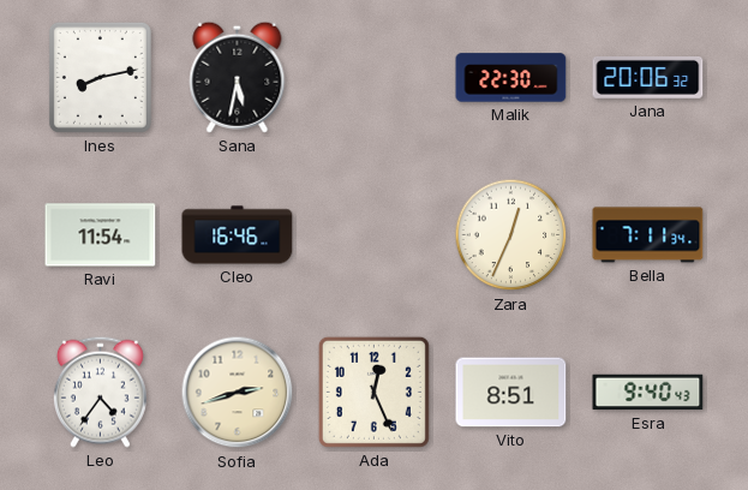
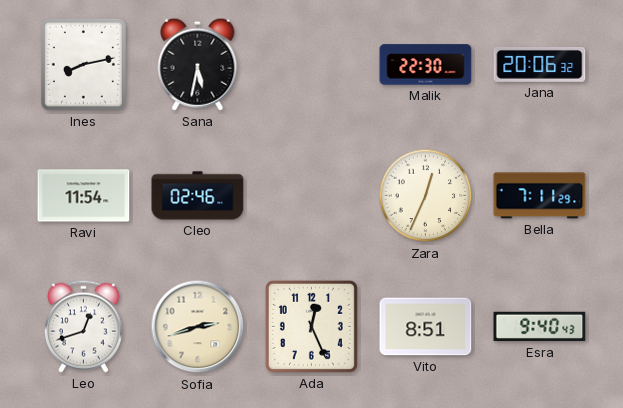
Cleo: 16:46 -> 02:46
Bella: 7:11:34 -> 7:11:29
Leo: 4:36 -> 12:42
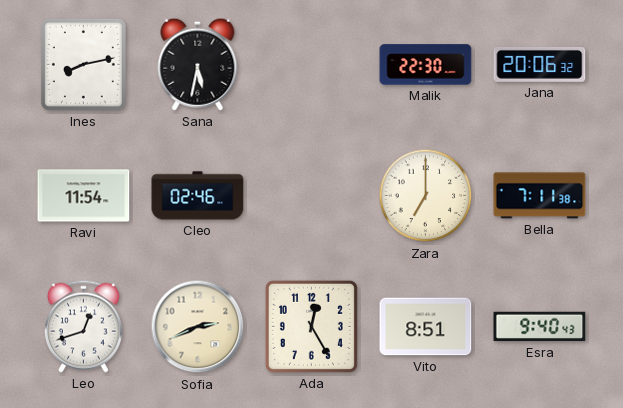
Zara: 12:34 -> 7:00
Bella: 7:11:29 -> 7:11:38
Sofia: 2:42 -> 2:41
Ada: 12:26 -> 12:25
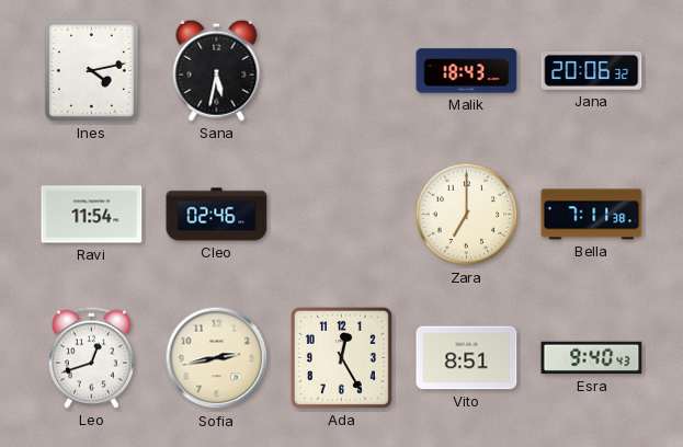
Ines: 8:13 -> 4:13
Malik: 22:30 -> 18:43
Sofia: 2:41 -> 2:43
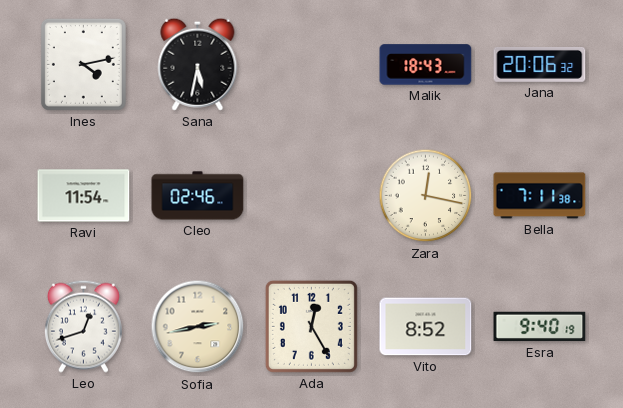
Zara: 7:00 -> 12:17
Vito: 8:51 -> 8:52
Esra: 9:40:43 -> 9:40:19
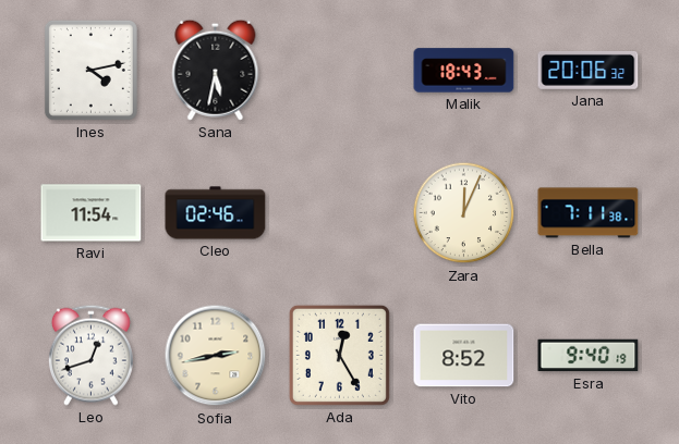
Zara: 12:17 -> 12:04
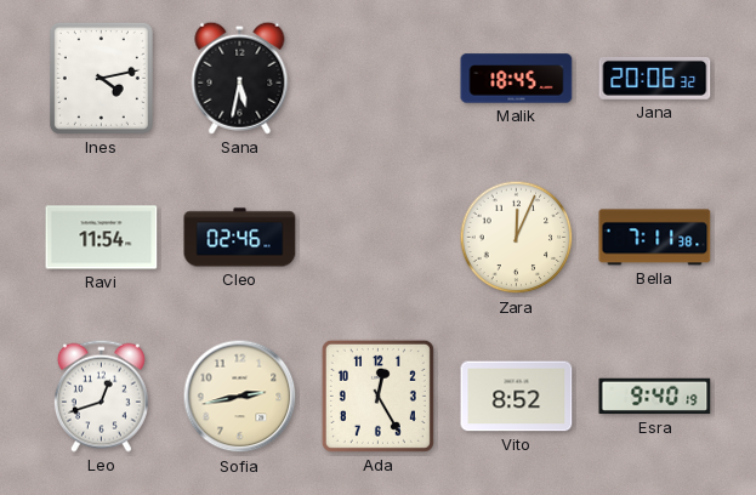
Malik: 18:43 -> 18:45
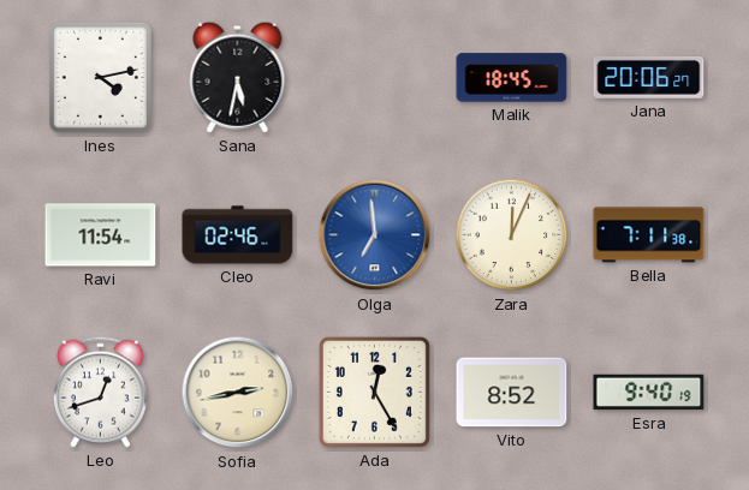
Jana: 20:06:32 -> 20:06:27
Olga: none -> 6:59
